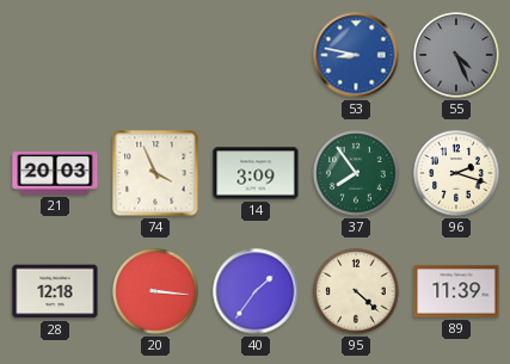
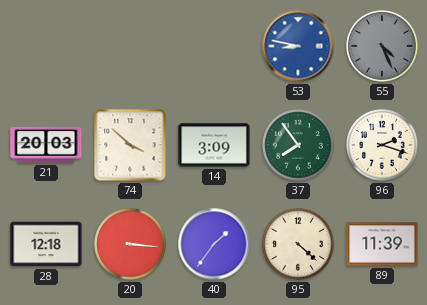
74: 3:56 -> 3:52
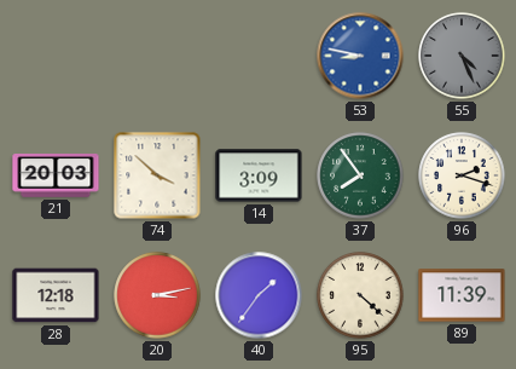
20: 3:16 -> 3:13
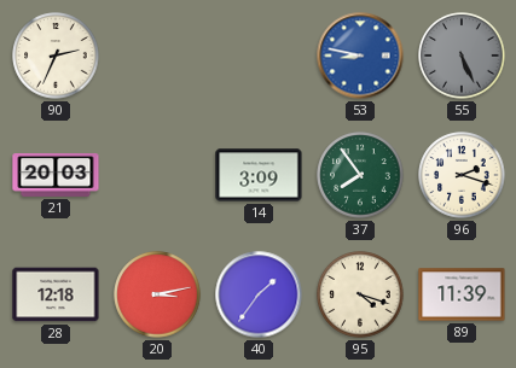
90: none -> 2:34
55: 4:26 -> 5:26
74: 3:52 -> none
95: 4:22 -> 4:18
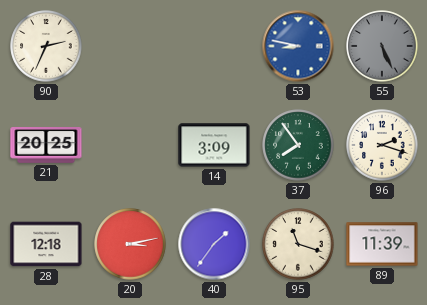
21: 20:03 -> 20:25
95: 4:18 -> 11:18
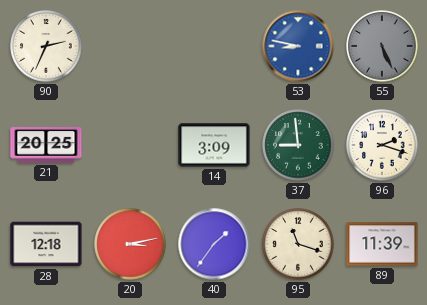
37: 7:54 -> 8:59
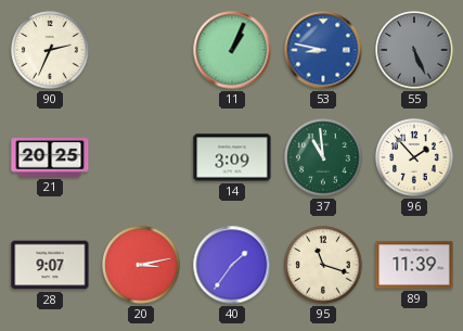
11: none -> 1:04
37: 8:59 -> 10:59
96: 2:18 -> 1:53
28: 12:18 -> 9:07
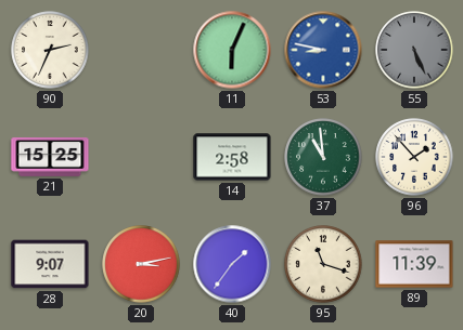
11: 1:04 -> 6:04
21: 20:25 -> 15:25
14: 3:09 -> 2:58
